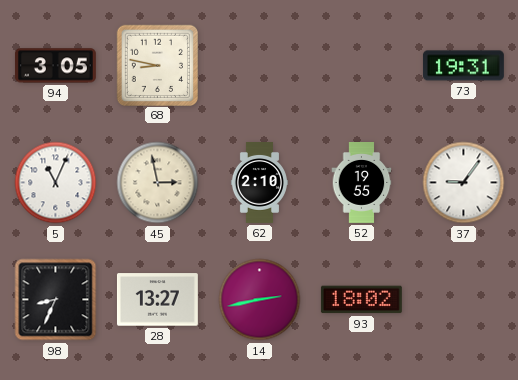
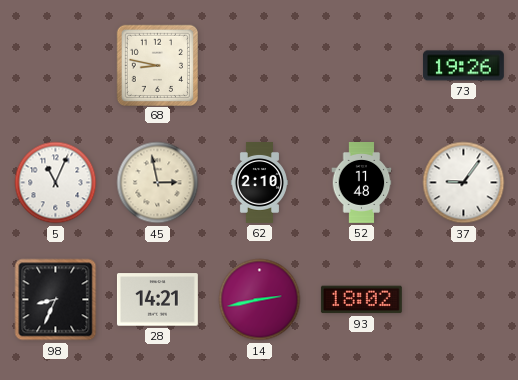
94: 3:05 -> none
73: 19:31 -> 19:26
52: 19:55 -> 11:48
28: 13:27 -> 14:21
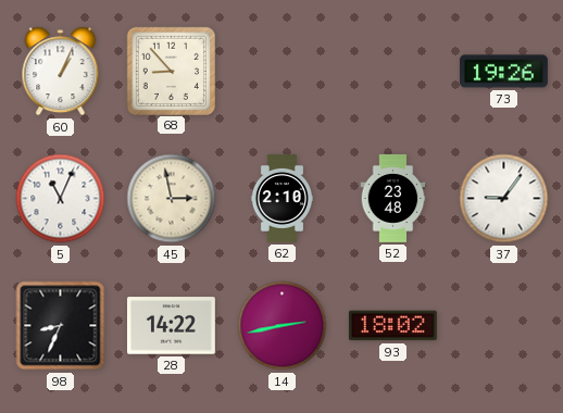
60: none -> 1:04
68: 8:47 -> 8:53
52: 11:48 -> 23:48
28: 14:21 -> 14:22
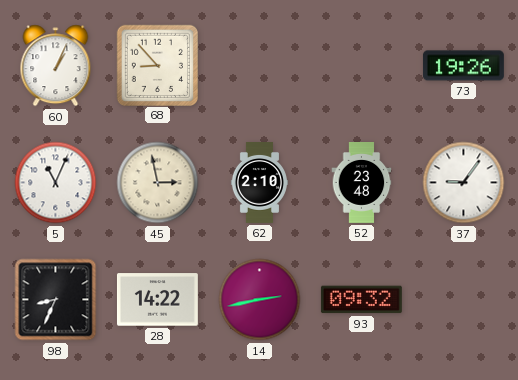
93: 18:02 -> 09:32
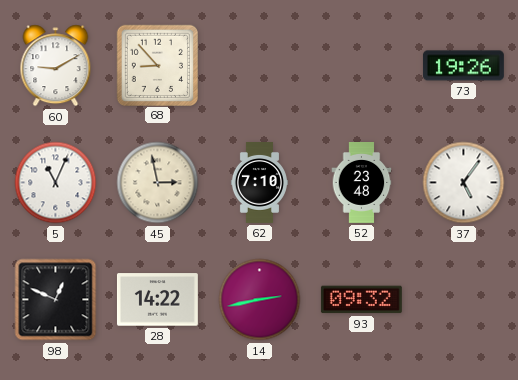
60: 1:04 -> 9:10
62: 2:10 -> 7:10
37: 9:06 -> 5:06
98: 8:34 -> 12:49
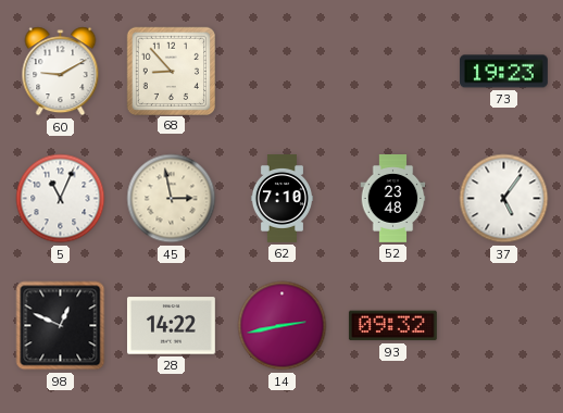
73: 19:26 -> 19:23
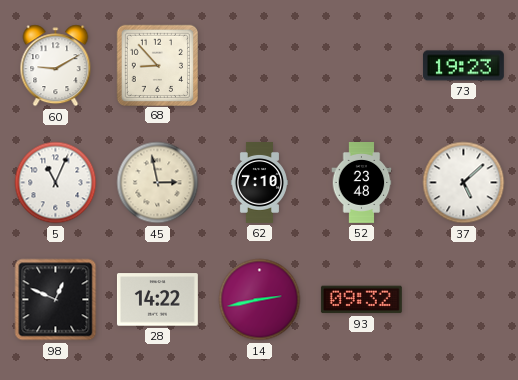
37: 5:06 -> 5:08
